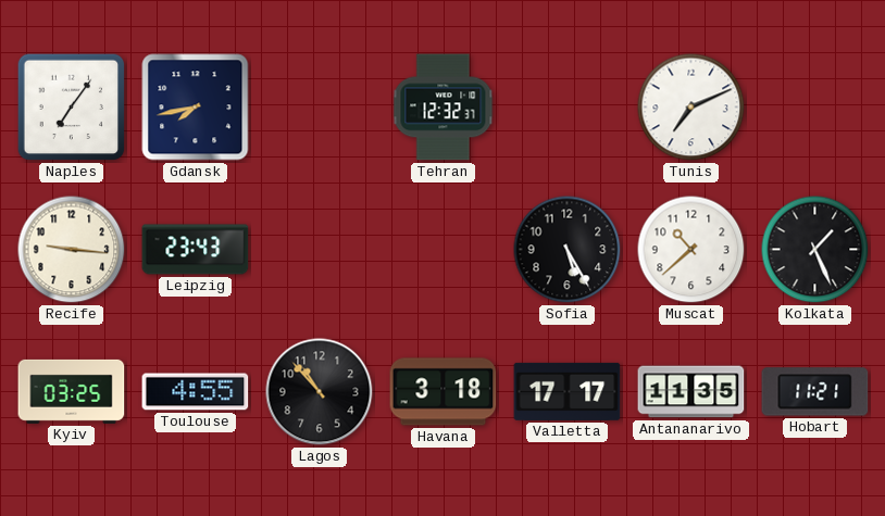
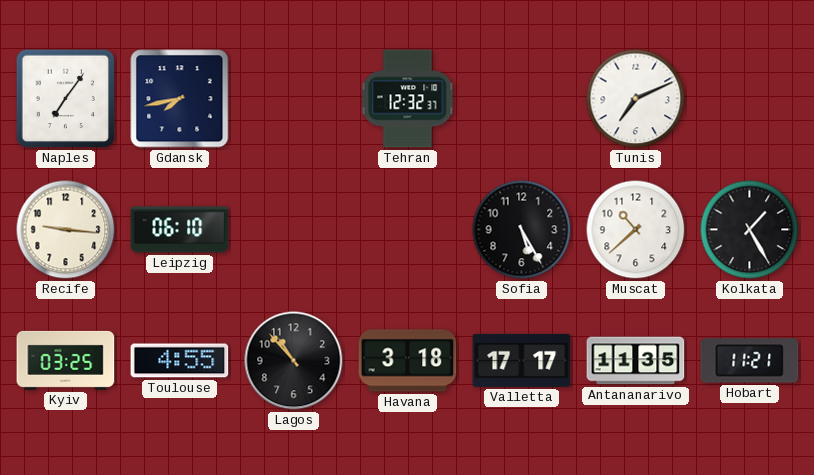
Leipzig: 23:43 -> 06:10
Kolkata: 1:26 -> 1:25
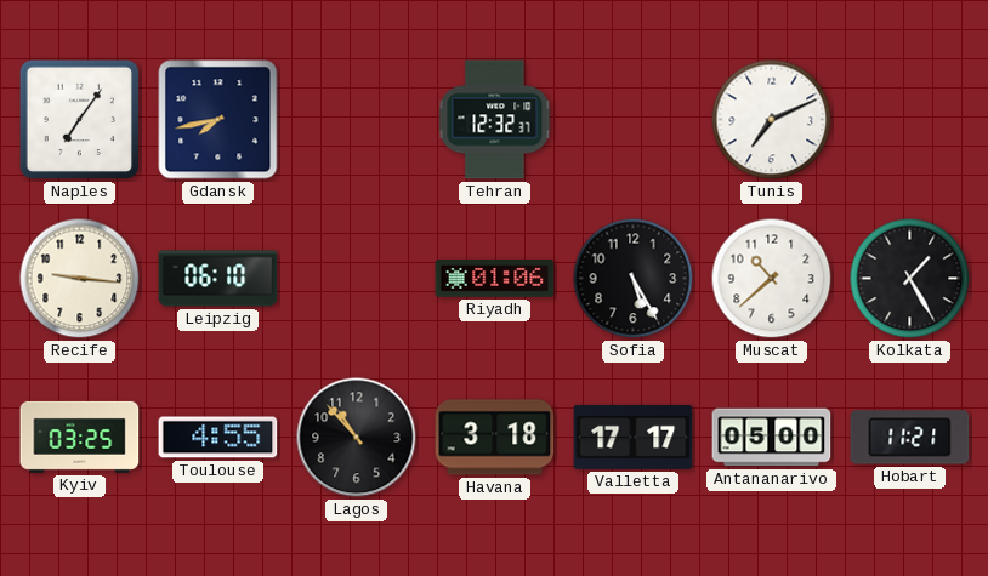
Riyadh: none -> 01:06
Antananarivo: 11:35 -> 05:00
